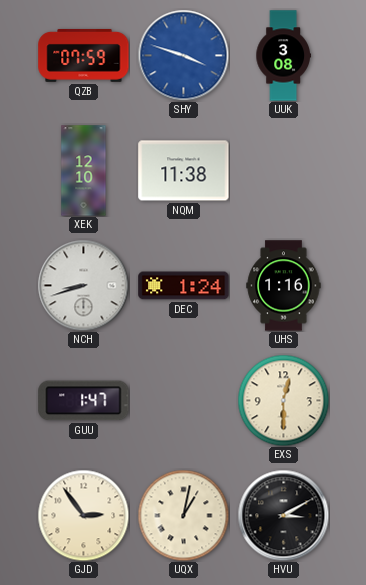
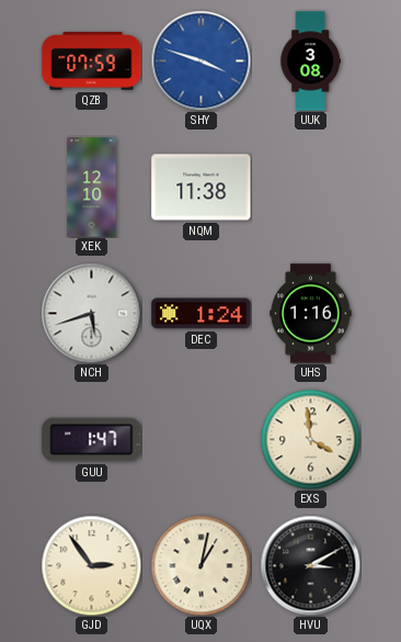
NCH: 8:42 -> 5:42
EXS: 12:30 -> 3:59
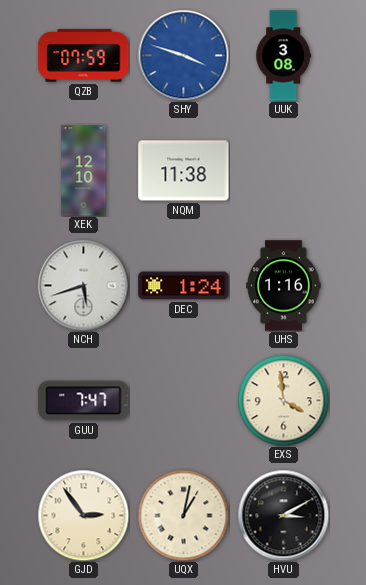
GUU: 1:47 -> 7:47
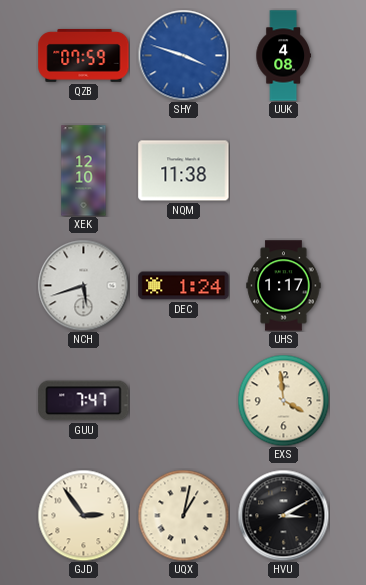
UUK: 3:08 -> 4:08
UHS: 1:16 -> 1:17
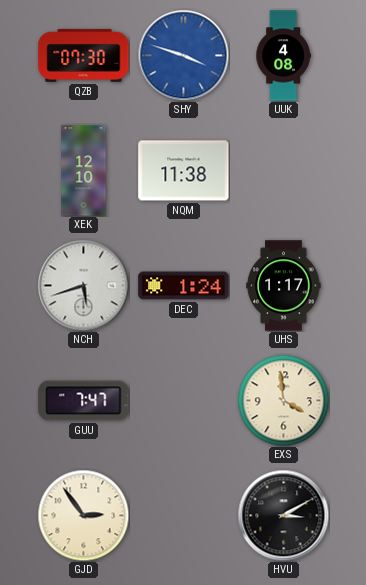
QZB: 07:59 -> 07:30
UQX: 1:02 -> none
